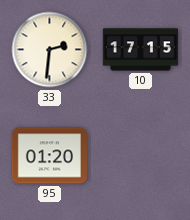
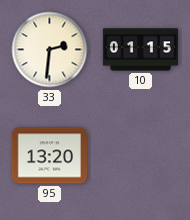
10: 17:15 -> 01:15
95: 01:20 -> 13:20
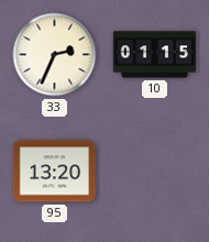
33: 2:31 -> 2:34
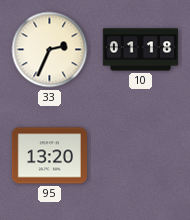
10: 01:15 -> 01:18
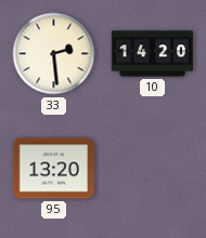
33: 2:34 -> 2:29
10: 01:18 -> 14:20
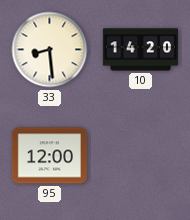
33: 2:29 -> 8:29
95: 13:20 -> 12:00
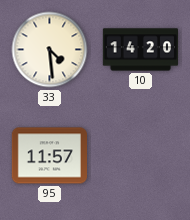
33: 8:29 -> 4:29
95: 12:00 -> 11:57
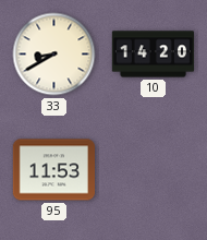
33: 4:29 -> 8:40
95: 11:57 -> 11:53
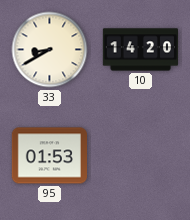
95: 11:53 -> 01:53
